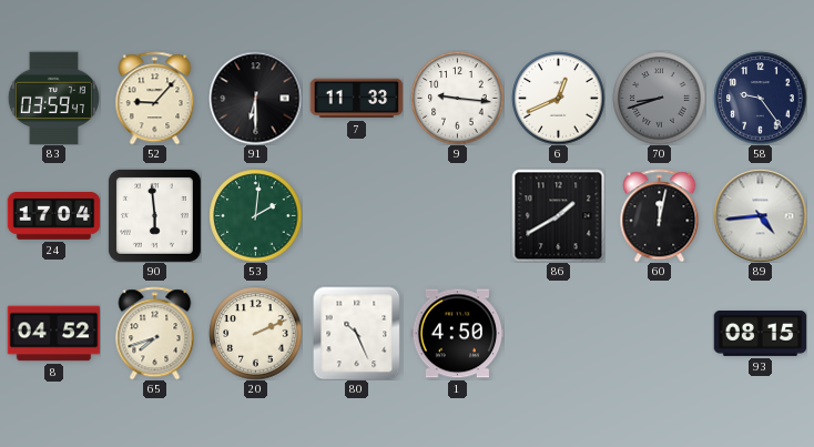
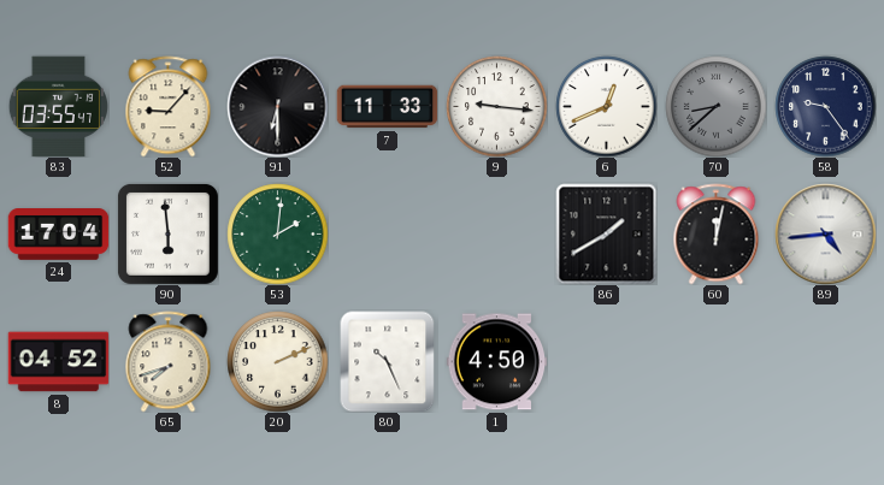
83: 03:59 -> 03:55
70: 8:42 -> 8:38
93: 08:15 -> none
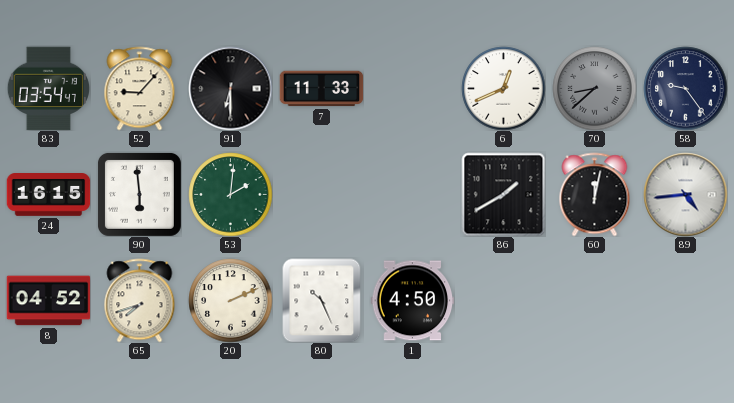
83: 03:55 -> 03:54
9: 9:16 -> none
24: 17:04 -> 16:15
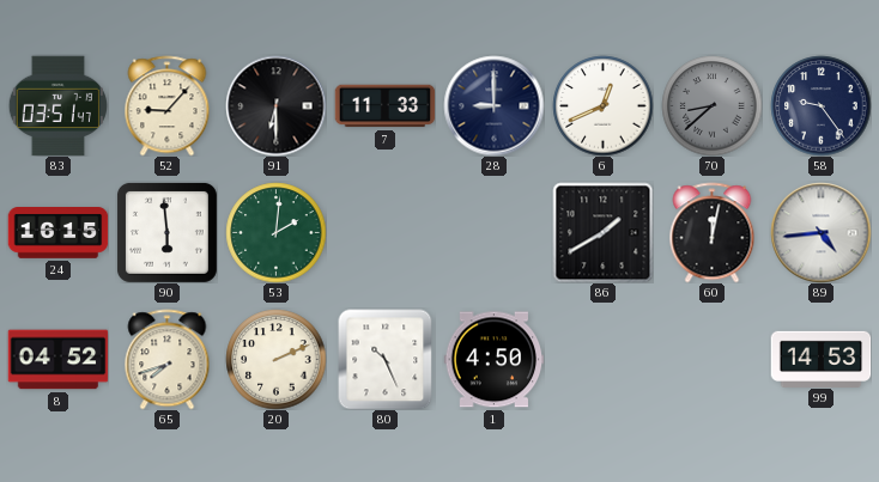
83: 03:54 -> 03:51
28: none -> 9:00
99: none -> 14:53
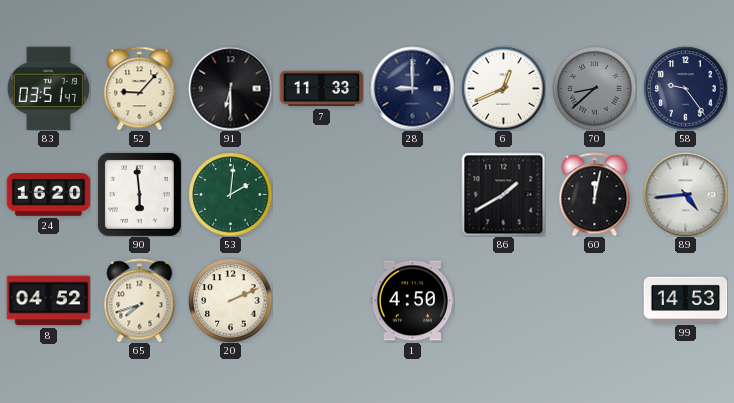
24: 16:15 -> 16:20
80: 10:26 -> none
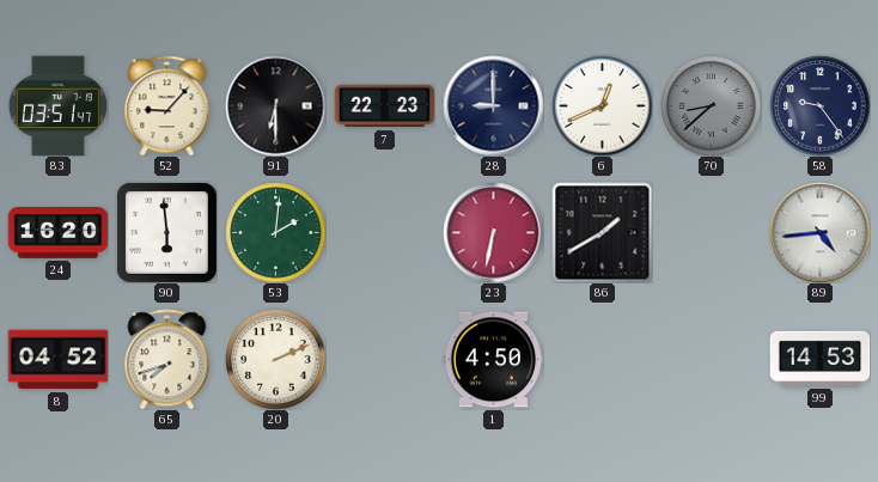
7: 11:33 -> 22:23
23: none -> 6:32
60: 12:02 -> none
